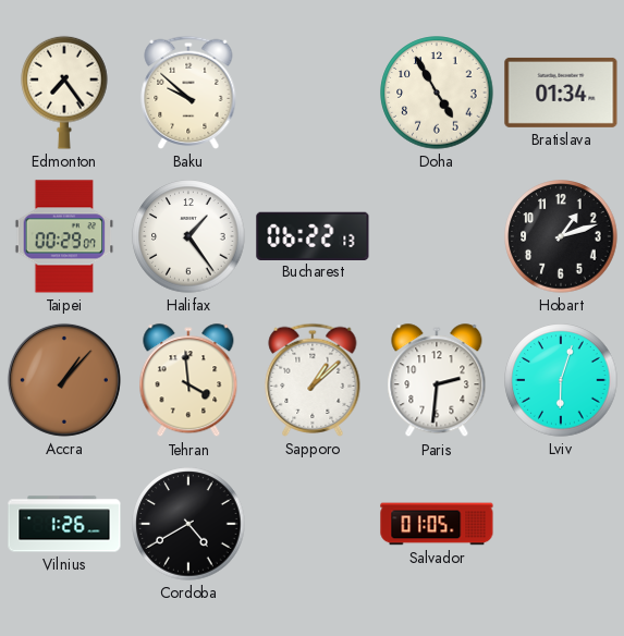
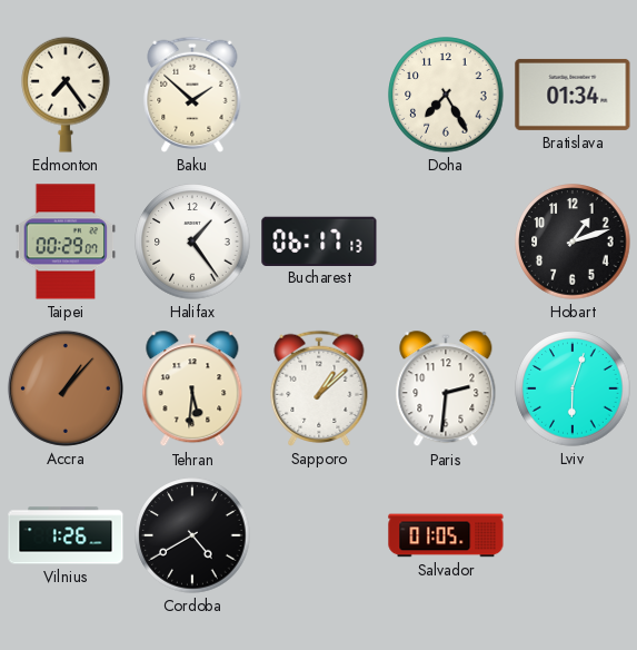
Baku: 9:52 -> 1:52
Doha: 4:55 -> 7:25
Bucharest: 06:22 -> 06:17
Tehran: 3:59 -> 5:31
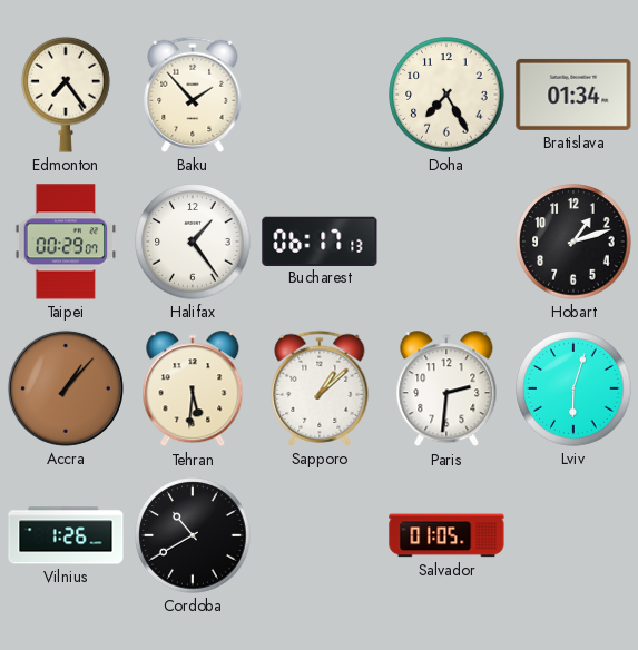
Baku: 1:52 -> 1:53
Cordoba: 4:40 -> 10:40
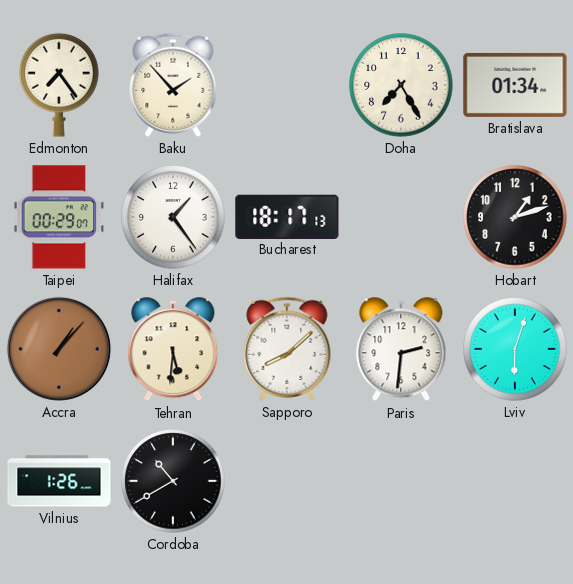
Bucharest: 06:17 -> 18:17
Sapporo: 1:08 -> 8:08
Salvador: 01:05 -> none
